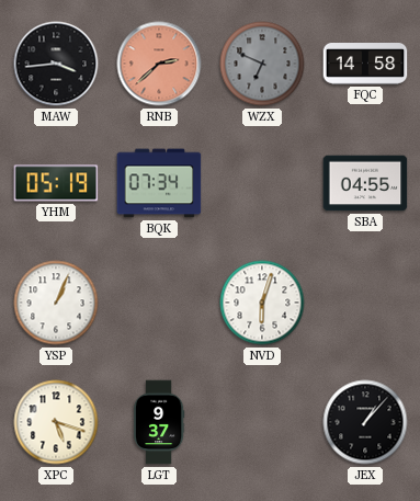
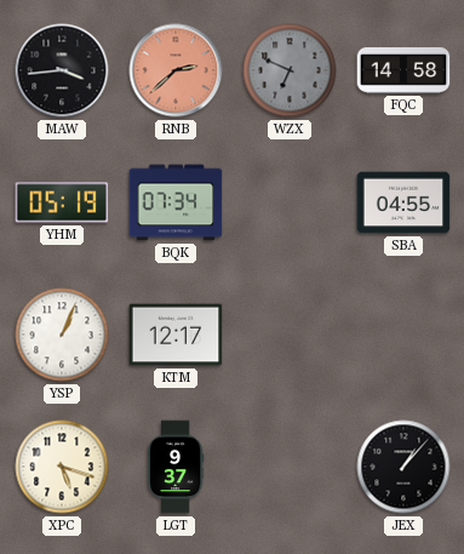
KTM: none -> 12:17
NVD: 6:03 -> none
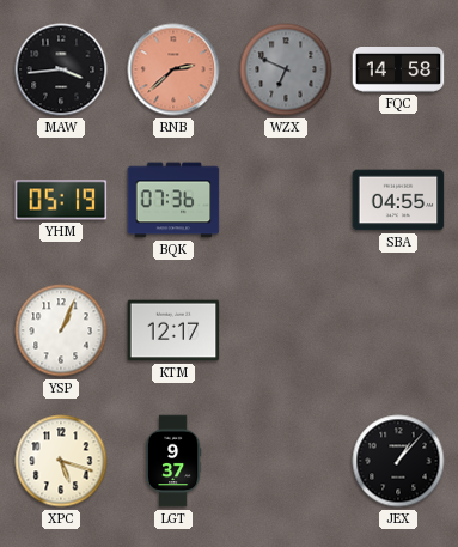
BQK: 07:34 -> 07:36
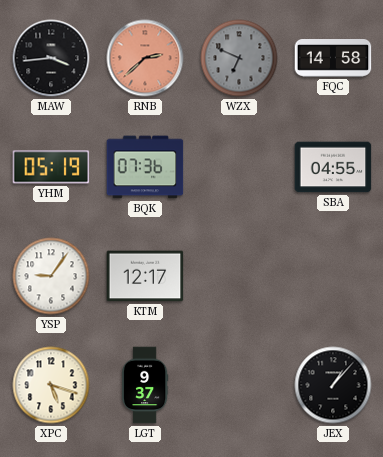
YSP: 1:04 -> 9:06
